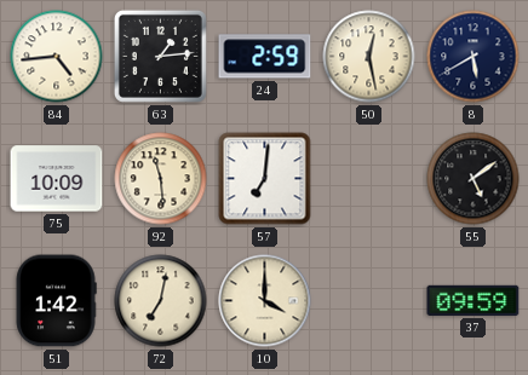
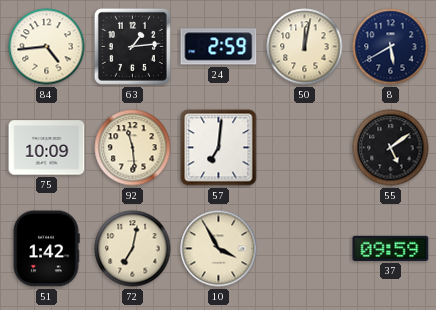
50: 12:28 -> 12:02
10: 4:00 -> 3:55
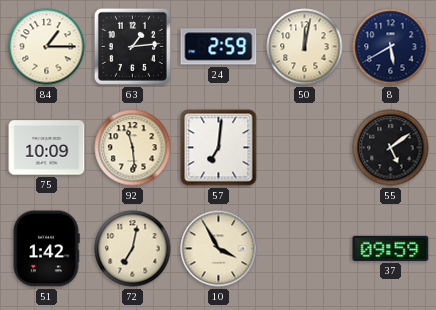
84: 4:44 -> 1:15
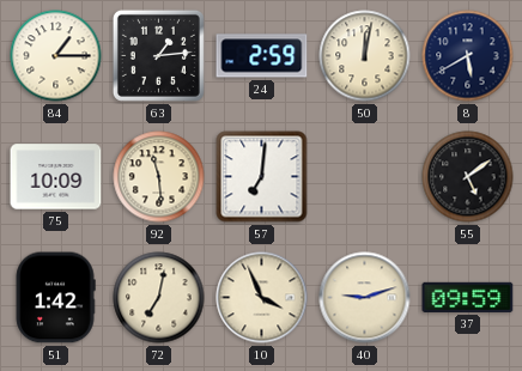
10: 3:55 -> 3:56
40: none -> 9:12
